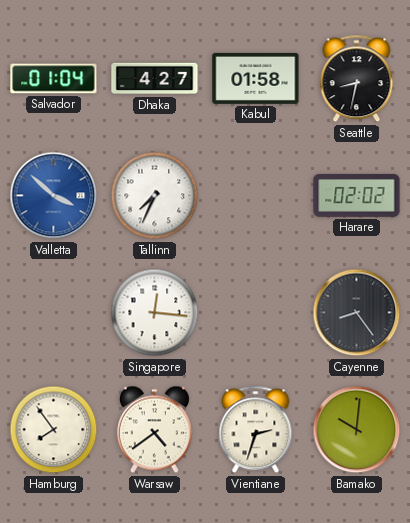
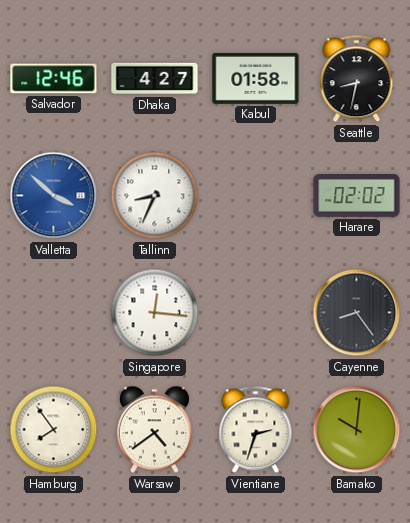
Salvador: 01:04 -> 12:46
Tallinn: 7:34 -> 8:34
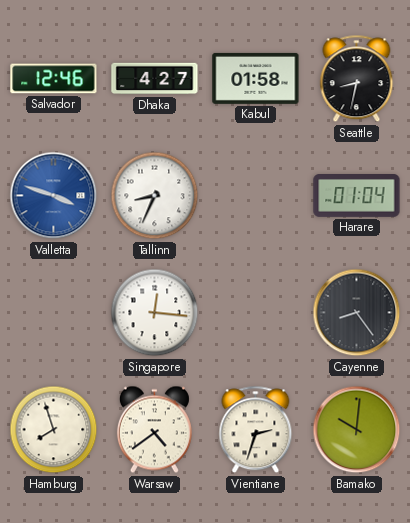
Valletta: 3:52 -> 3:48
Harare: 02:02 -> 01:04
Hamburg: 7:54 -> 7:57
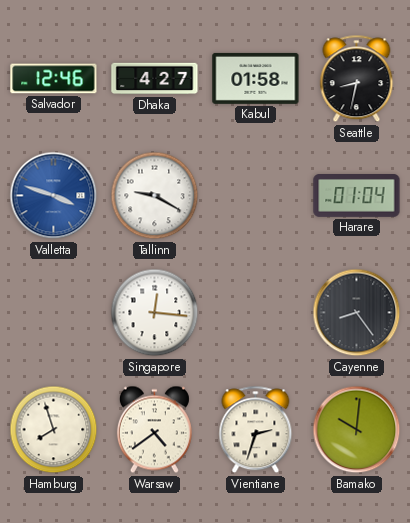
Tallinn: 8:34 -> 9:20
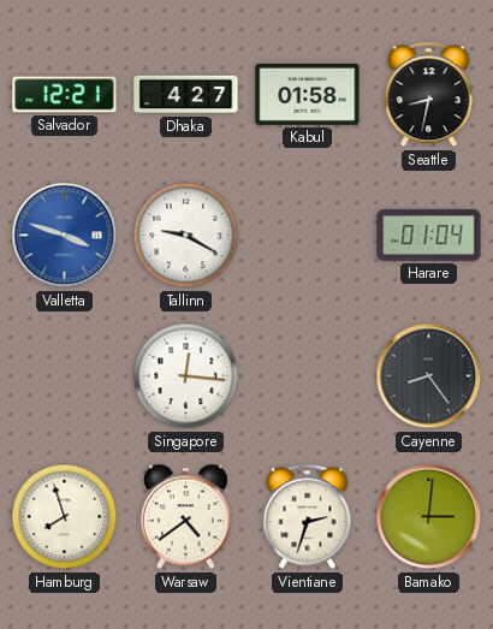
Salvador: 12:46 -> 12:21
Bamako: 10:01 -> 3:01
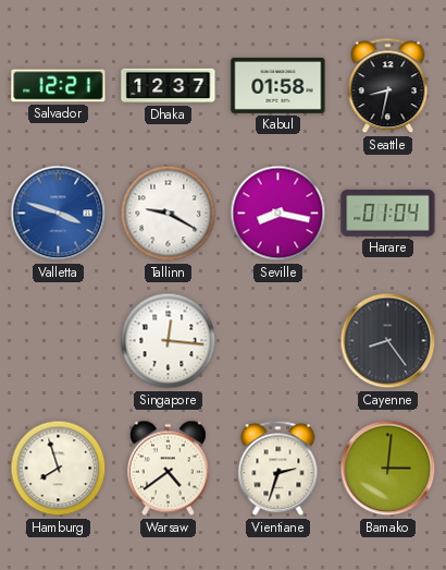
Dhaka: 4:27 -> 12:37
Seville: none -> 8:17
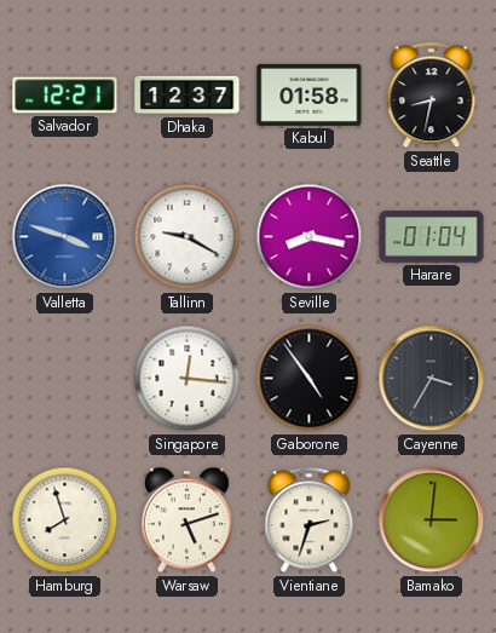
Gaborone: none -> 4:54
Cayenne: 8:24 -> 3:35
Warsaw: 4:39 -> 5:12
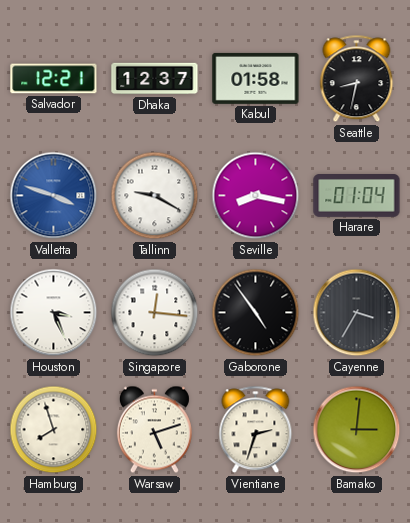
Houston: none -> 3:26
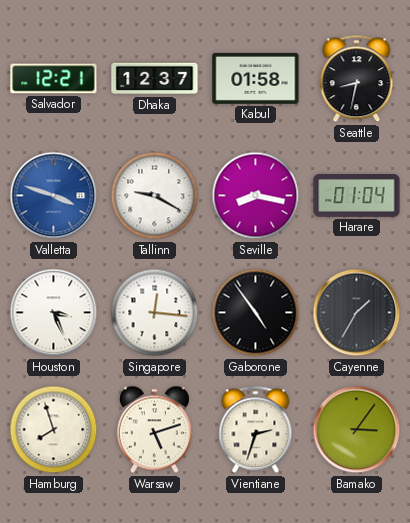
Cayenne: 3:35 -> 1:35
Bamako: 3:01 -> 3:06
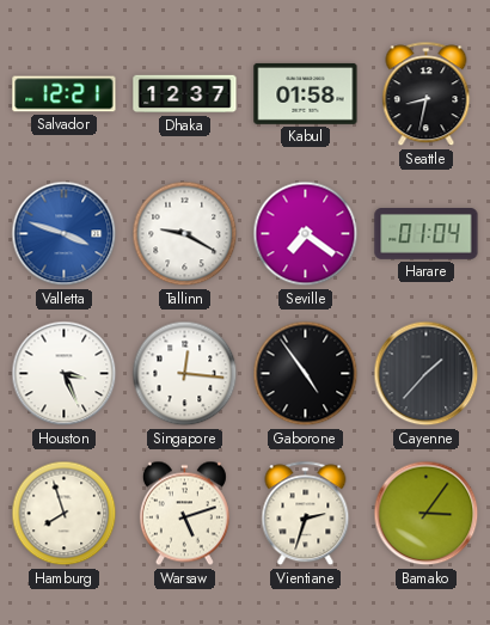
Seville: 8:17 -> 7:21
Cayenne: 1:35 -> 1:37
